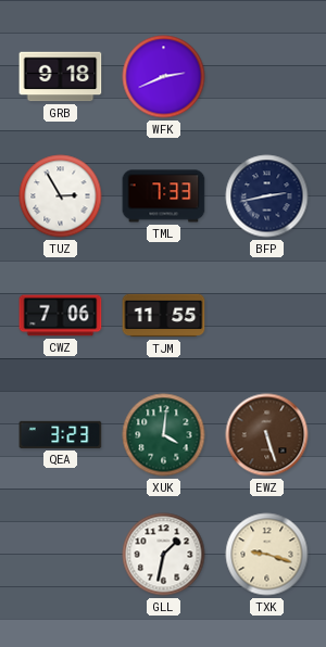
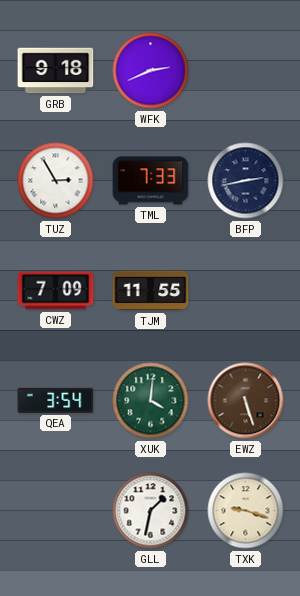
CWZ: 7:06 -> 7:09
QEA: 3:23 -> 3:54
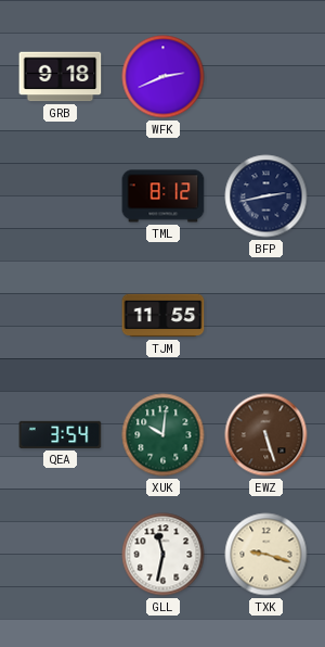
TUZ: 2:55 -> none
TML: 7:33 -> 8:12
CWZ: 7:09 -> none
XUK: 4:01 -> 10:01
GLL: 1:32 -> 11:32
